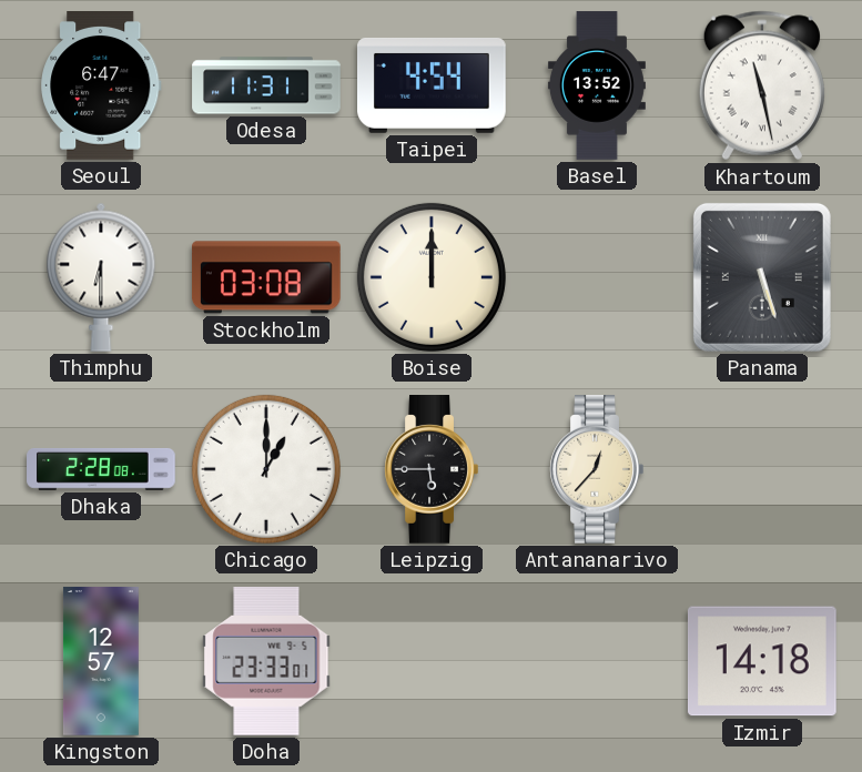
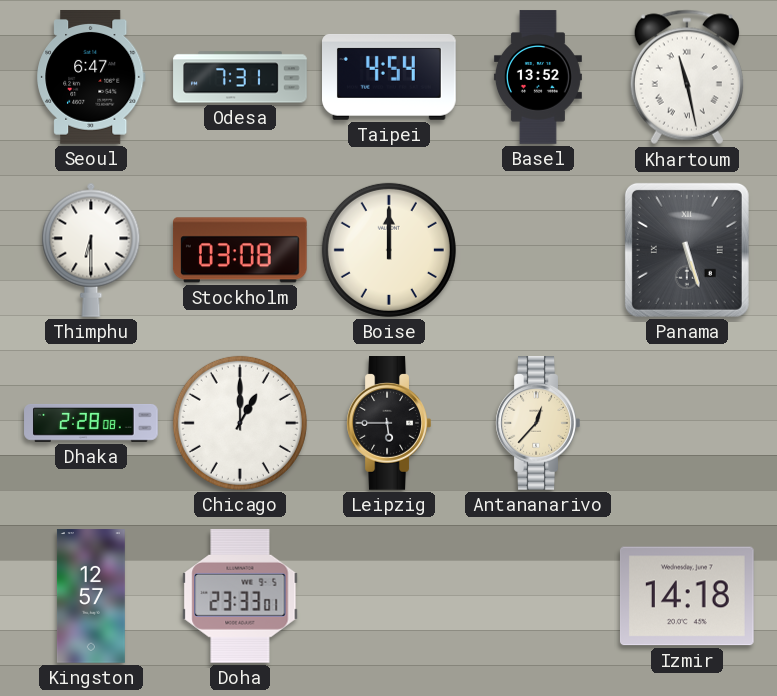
Odesa: 11:31 -> 7:31
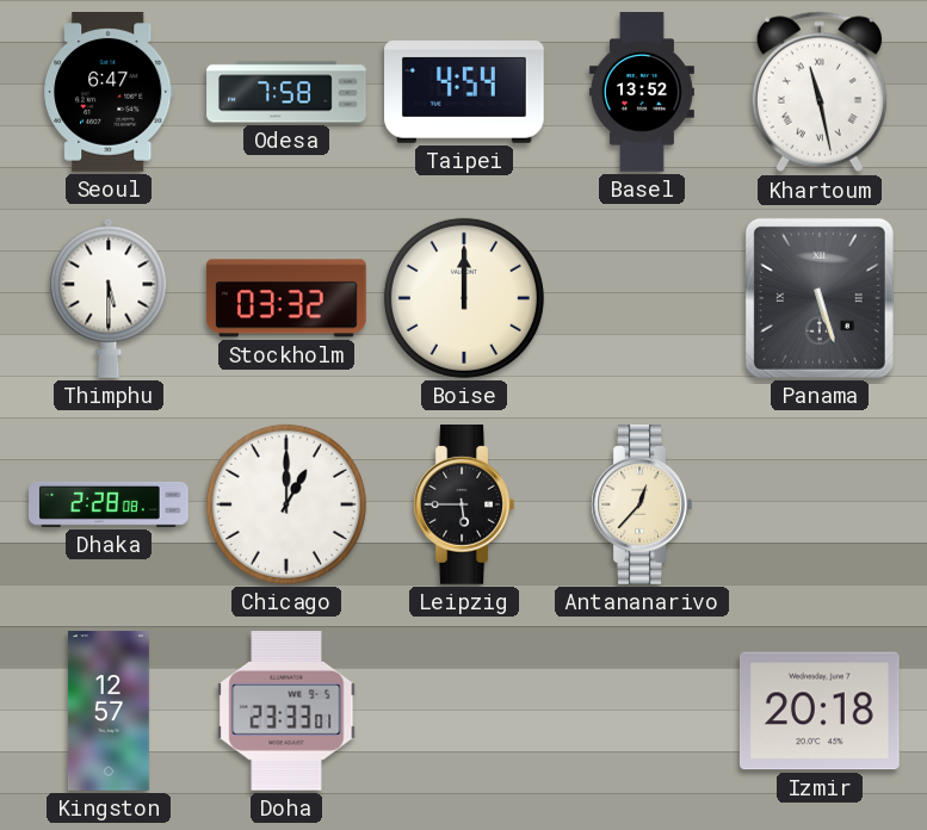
Odesa: 7:31 -> 7:58
Thimphu: 6:30 -> 5:30
Stockholm: 03:08 -> 03:32
Izmir: 14:18 -> 20:18
